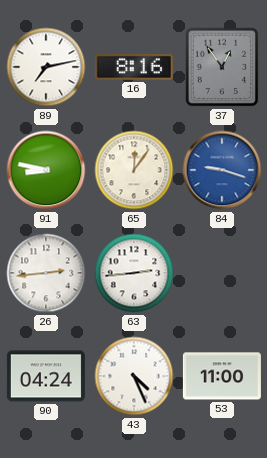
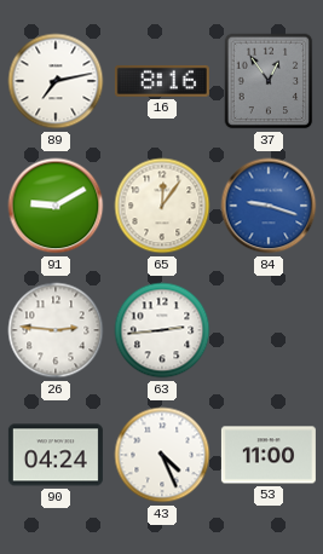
91: 8:47 -> 9:10
26: 2:44 -> 2:46
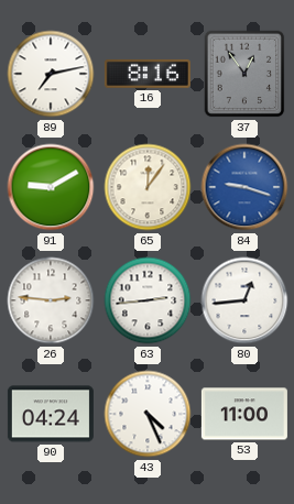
80: none -> 12:44
